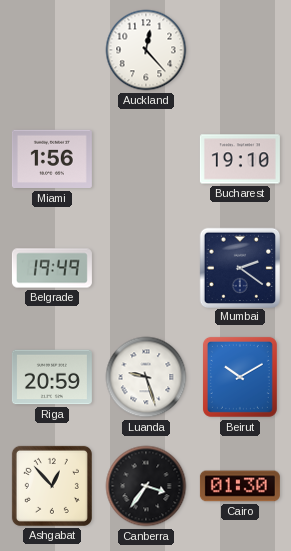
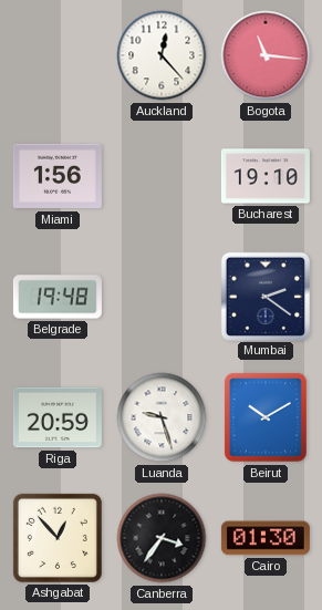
Bogota: none -> 11:16
Belgrade: 19:49 -> 19:48
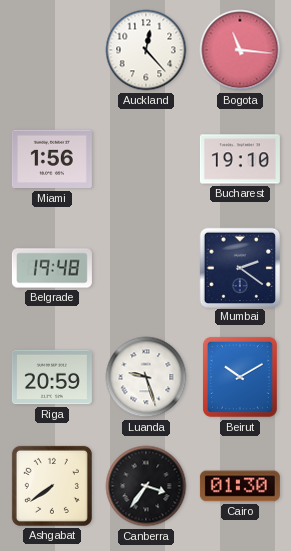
Ashgabat: 12:53 -> 7:39
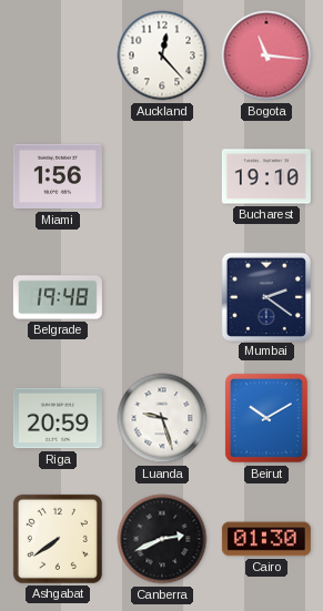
Canberra: 3:36 -> 2:41
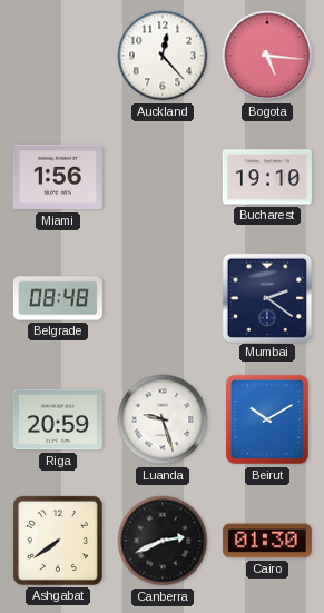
Bogota: 11:16 -> 5:16
Belgrade: 19:48 -> 08:48
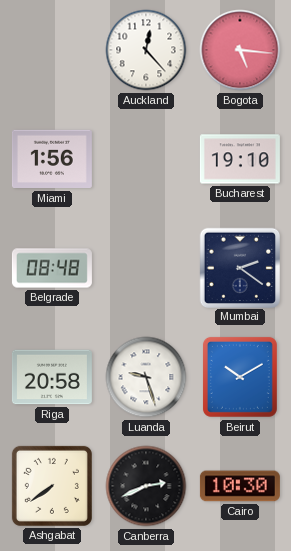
Riga: 20:59 -> 20:58
Cairo: 01:30 -> 10:30
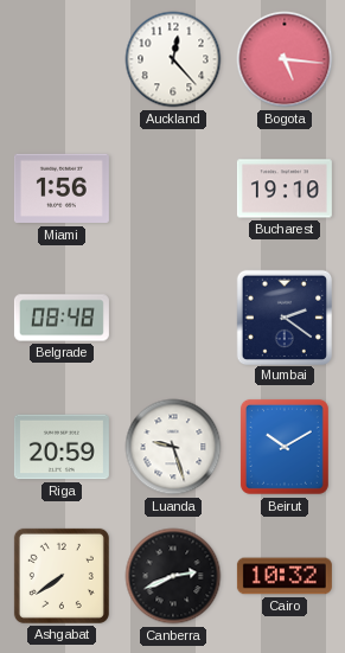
Riga: 20:58 -> 20:59
Cairo: 10:30 -> 10:32
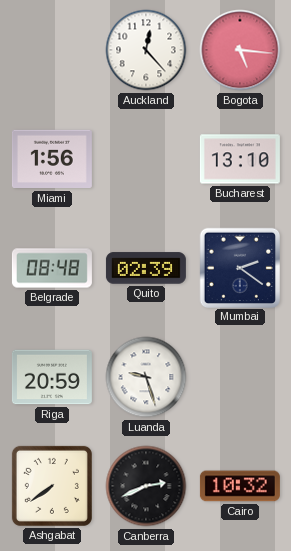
Bucharest: 19:10 -> 13:10
Quito: none -> 02:39
Beirut: 10:10 -> none
